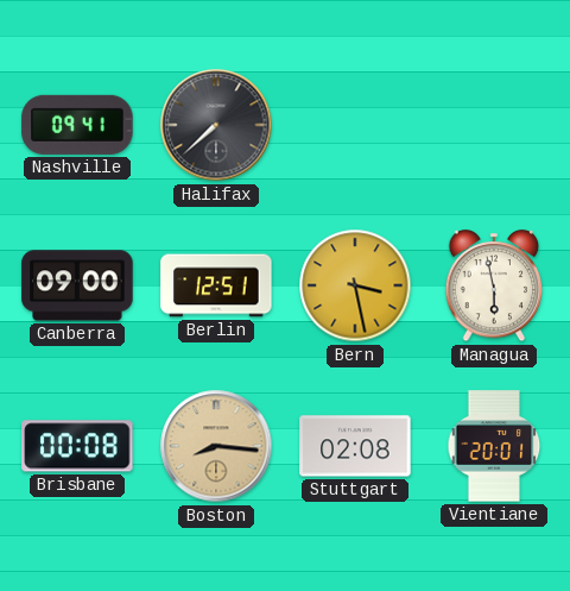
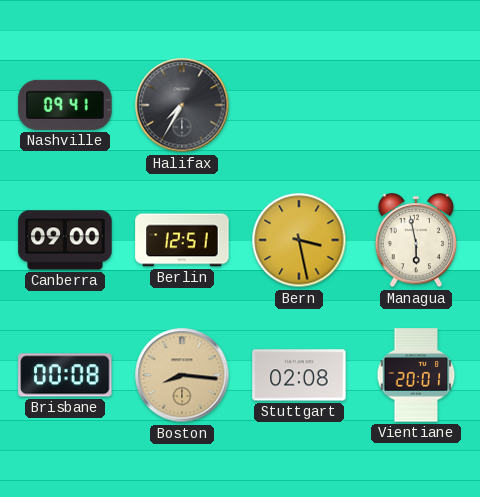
Halifax: 7:38 -> 7:35
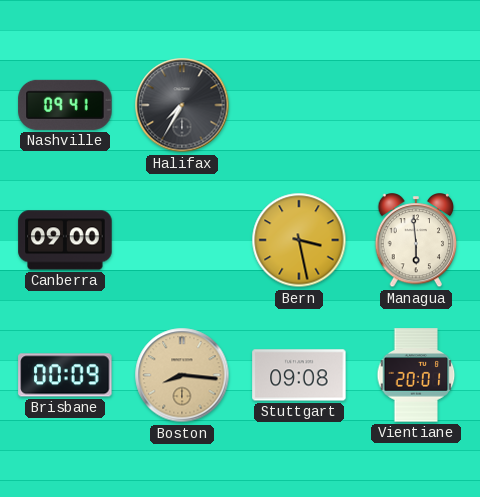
Berlin: 12:51 -> none
Managua: 5:58 -> 5:59
Brisbane: 00:08 -> 00:09
Stuttgart: 02:08 -> 09:08
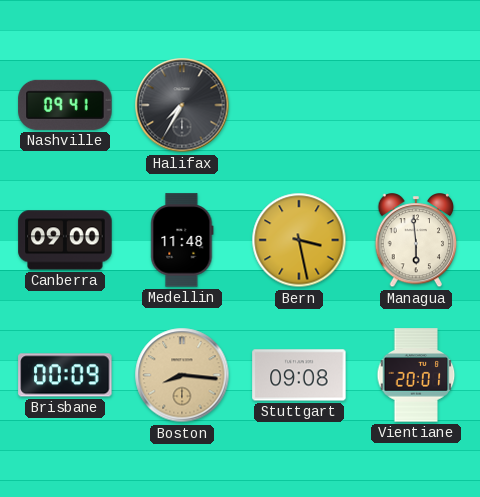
Medellin: none -> 11:48
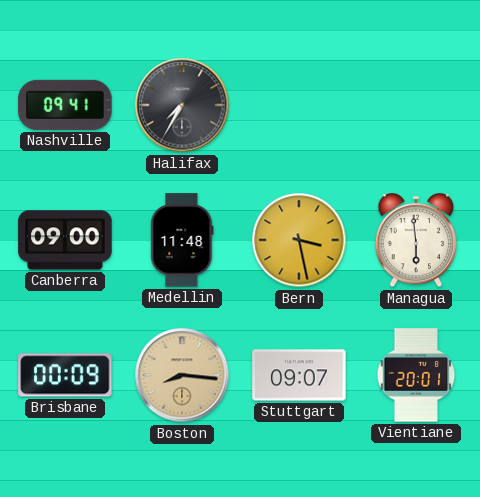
Stuttgart: 09:08 -> 09:07
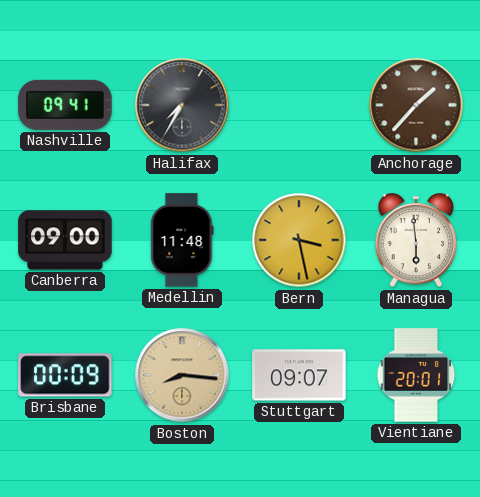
Anchorage: none -> 1:37
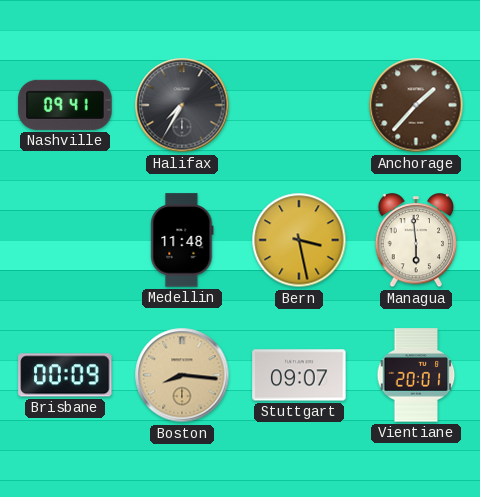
Canberra: 09:00 -> none
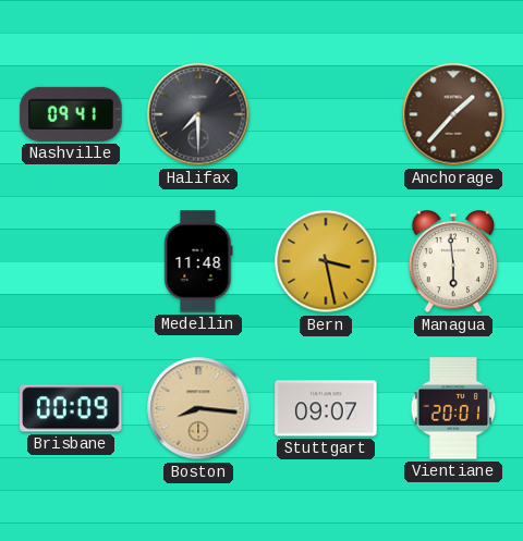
Halifax: 7:35 -> 7:30
